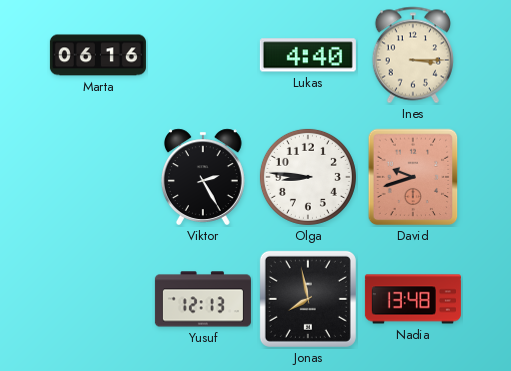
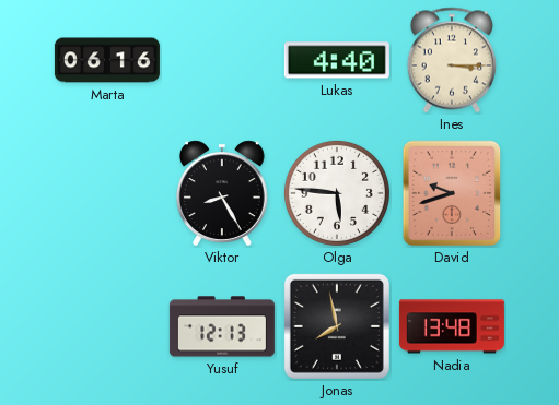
Viktor: 2:25 -> 8:25
Olga: 8:46 -> 5:46
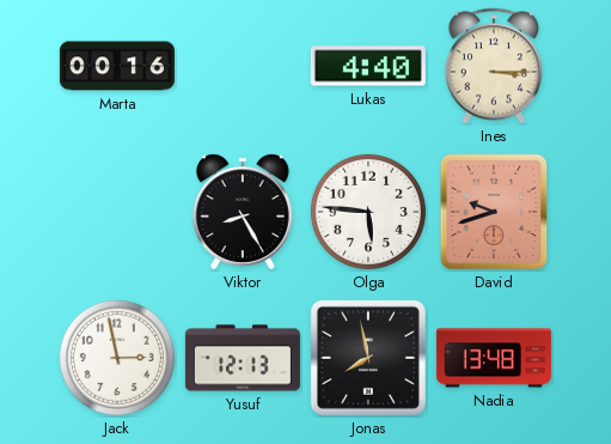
Marta: 06:16 -> 00:16
Jack: none -> 2:58
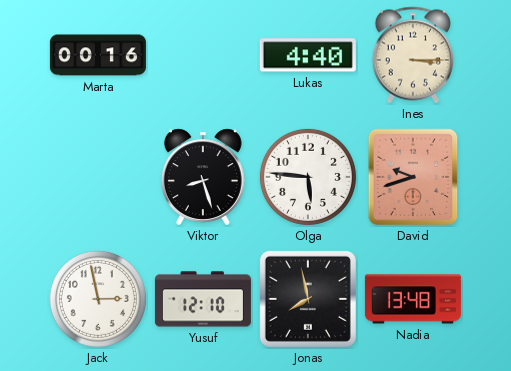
Viktor: 8:25 -> 8:27
Yusuf: 12:13 -> 12:10
